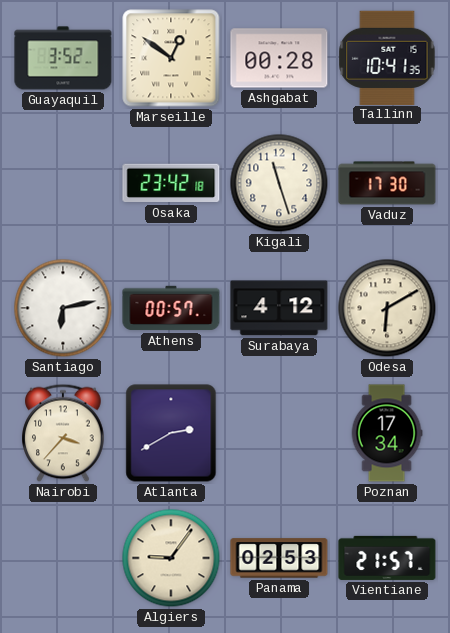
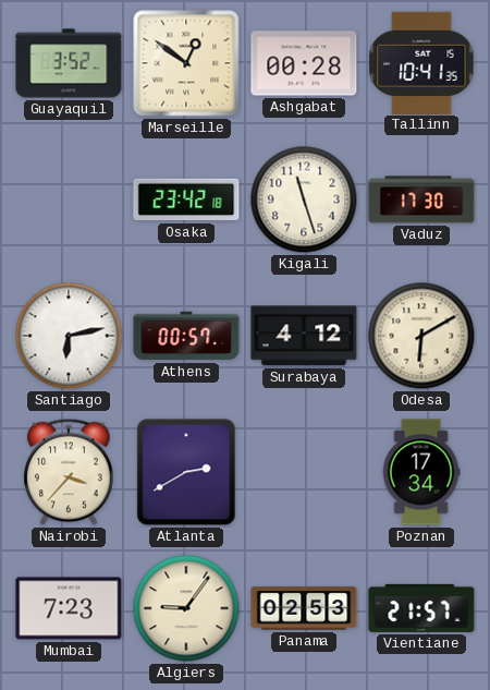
Mumbai: none -> 7:23
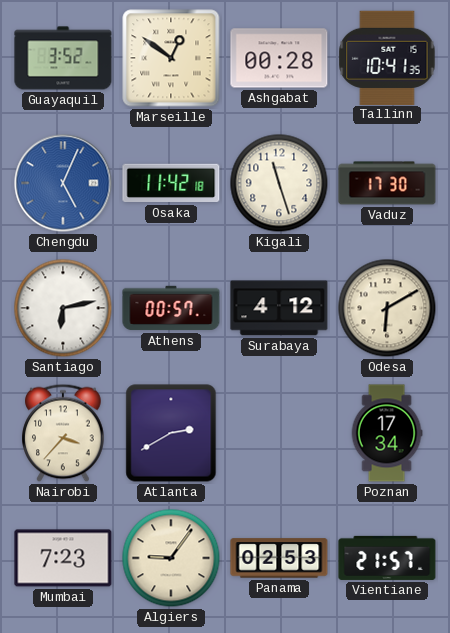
Chengdu: none -> 5:04
Osaka: 23:42 -> 11:42
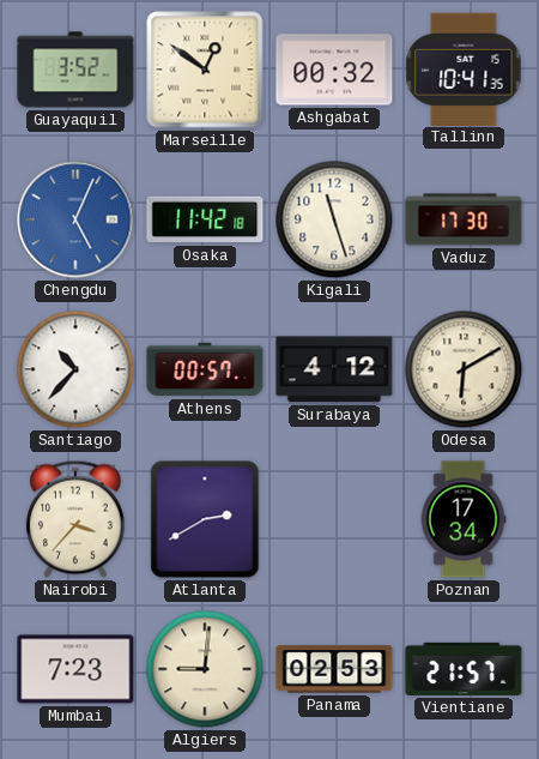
Ashgabat: 00:28 -> 00:32
Santiago: 6:13 -> 10:37
Algiers: 9:06 -> 9:01
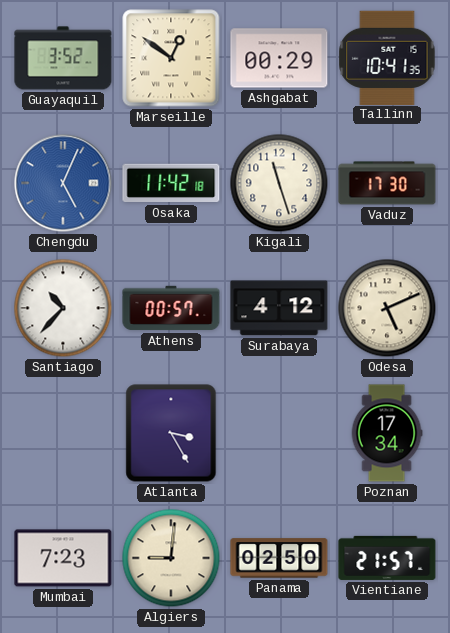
Ashgabat: 00:32 -> 00:29
Odesa: 6:10 -> 5:11
Nairobi: 3:37 -> none
Atlanta: 2:40 -> 3:25
Panama: 02:53 -> 02:50
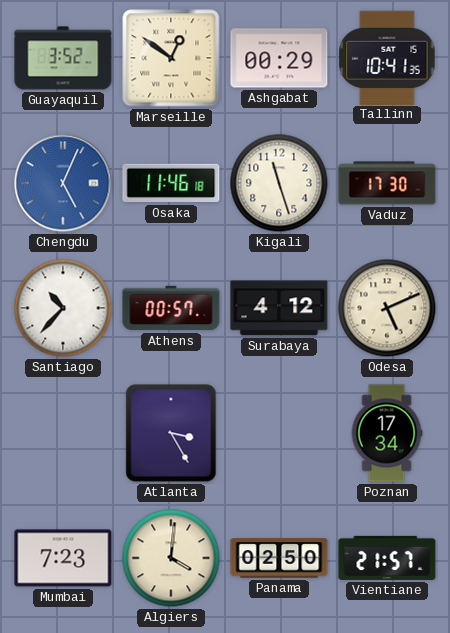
Osaka: 11:42 -> 11:46
Algiers: 9:01 -> 4:01
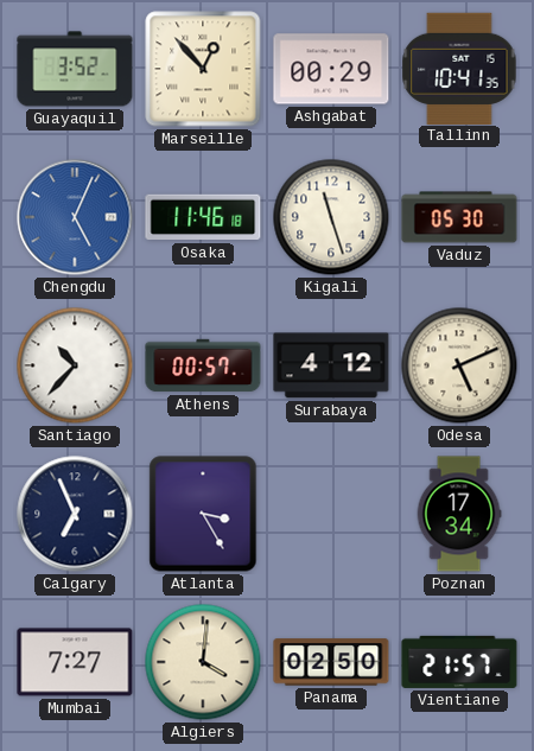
Marseille: 12:51 -> 12:53
Vaduz: 17:30 -> 05:30
Calgary: none -> 6:56
Mumbai: 7:23 -> 7:27
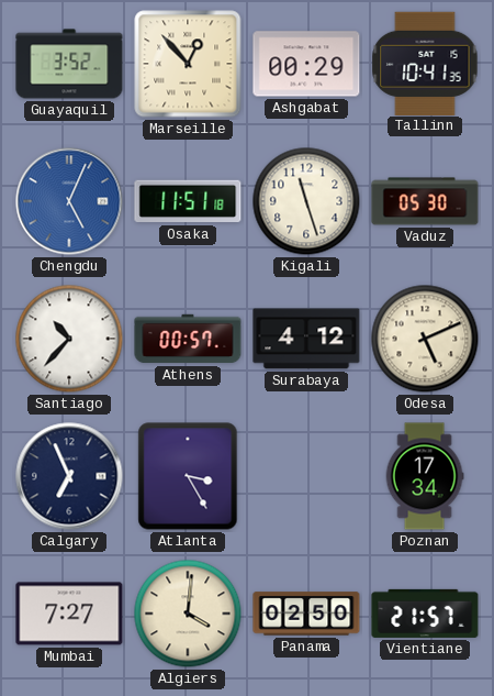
Osaka: 11:46 -> 11:51
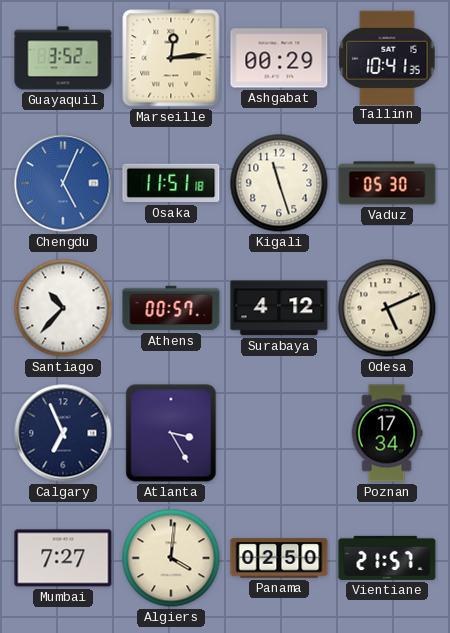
Marseille: 12:53 -> 12:14
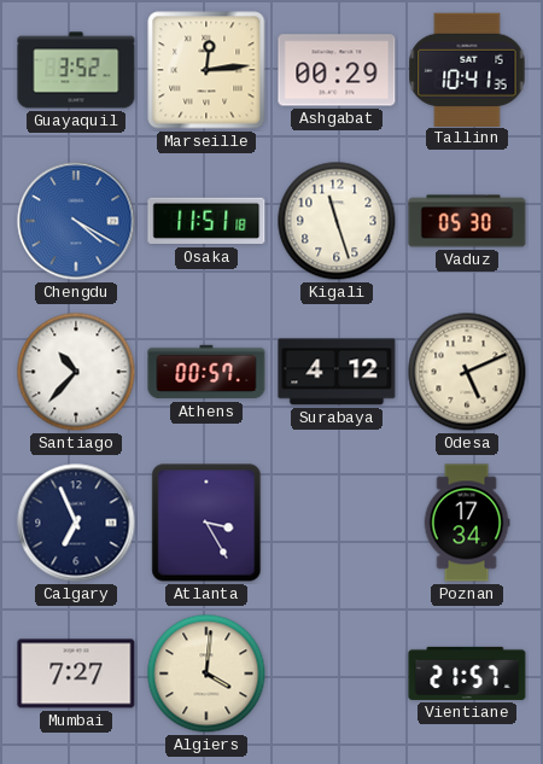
Chengdu: 5:04 -> 4:20
Panama: 02:50 -> none
